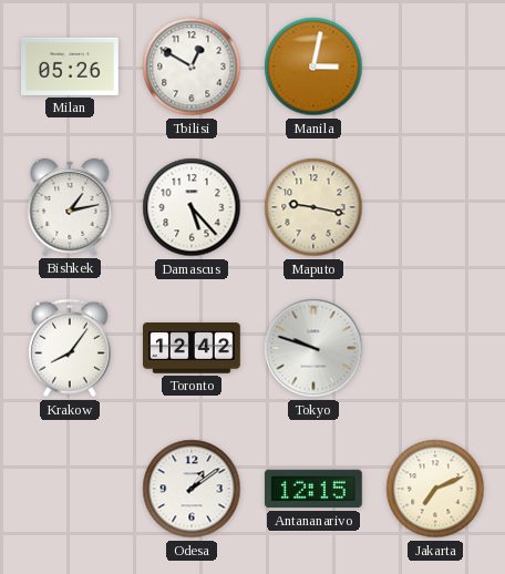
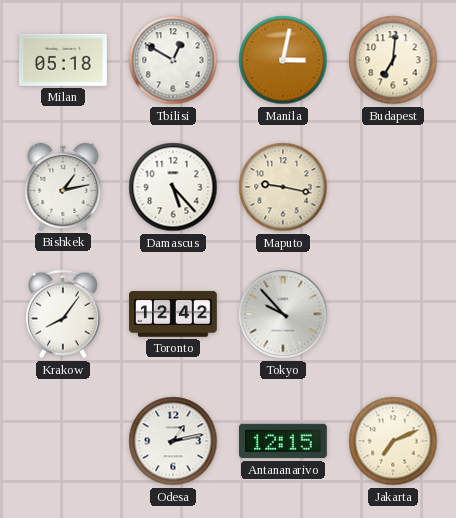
Milan: 05:26 -> 05:18
Budapest: none -> 7:01
Tokyo: 9:48 -> 9:53
Odesa: 1:09 -> 1:13
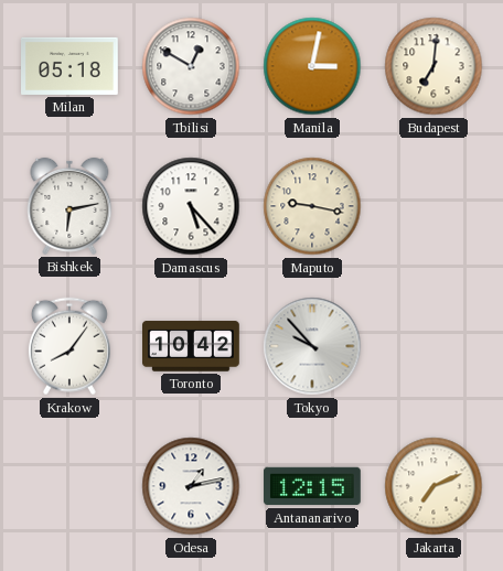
Bishkek: 1:13 -> 6:13
Toronto: 12:42 -> 10:42
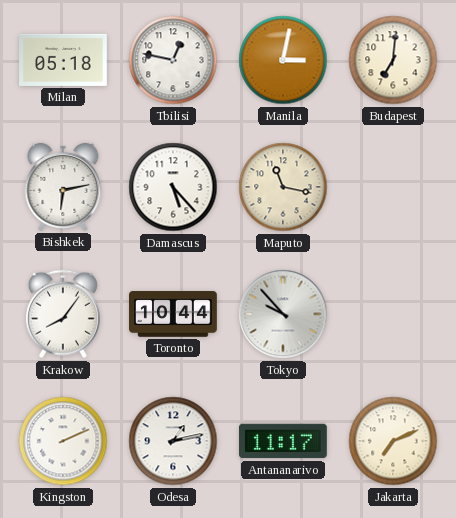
Tbilisi: 12:50 -> 12:47
Maputo: 9:17 -> 11:17
Toronto: 10:42 -> 10:44
Kingston: none -> 2:11
Antananarivo: 12:15 -> 11:17
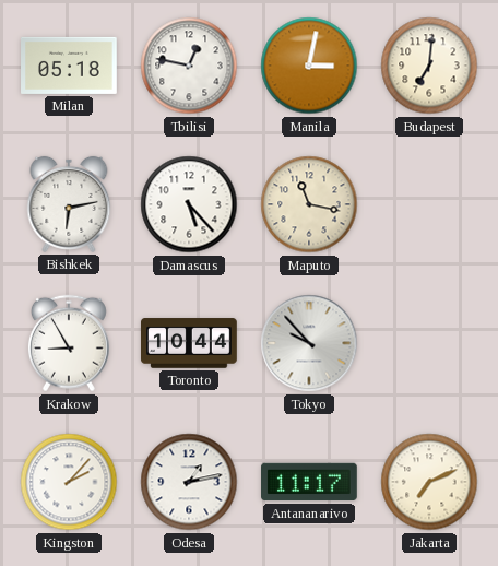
Krakow: 8:06 -> 8:55
Kingston: 2:11 -> 2:07
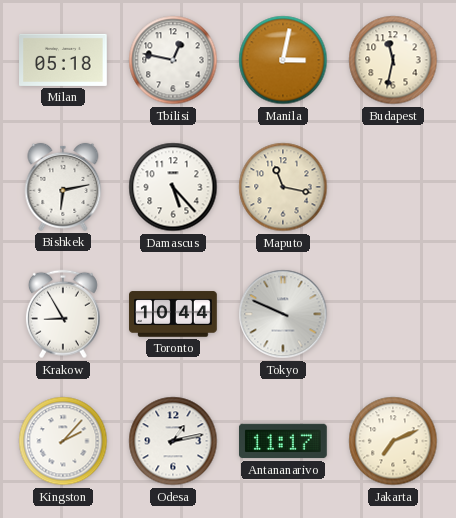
Budapest: 7:01 -> 11:32
Tokyo: 9:53 -> 9:49
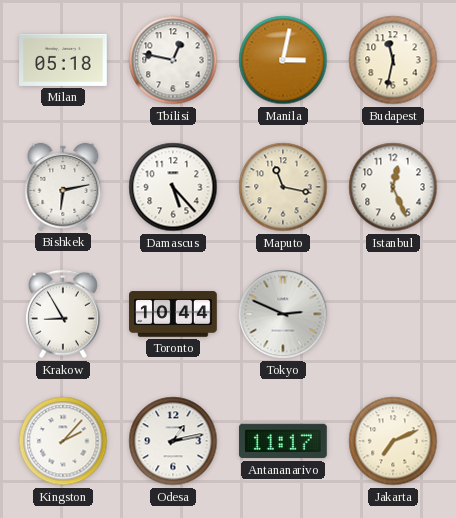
Istanbul: none -> 12:26
Tokyo: 9:49 -> 2:49
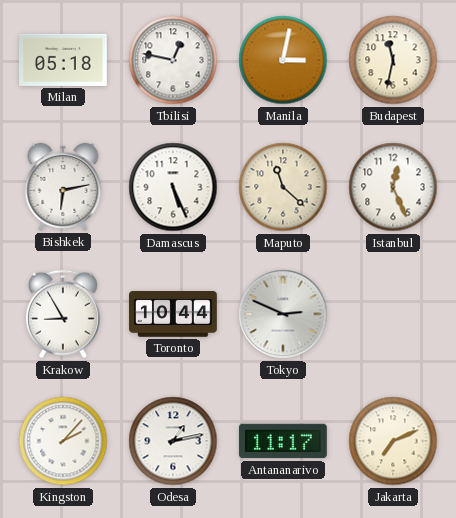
Damascus: 5:23 -> 5:26
Maputo: 11:17 -> 11:22
